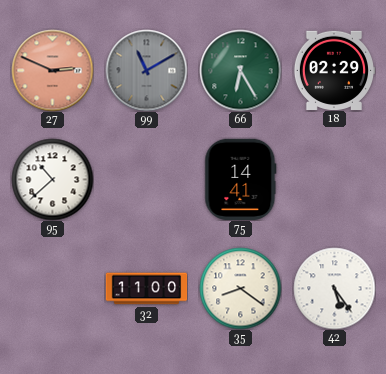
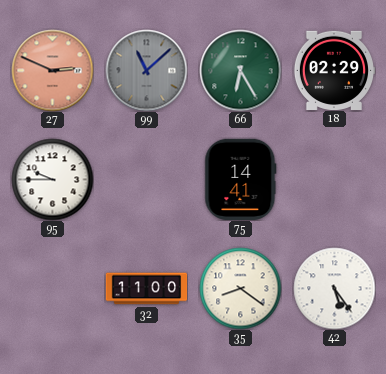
99: 11:10 -> 11:08
95: 10:38 -> 9:45
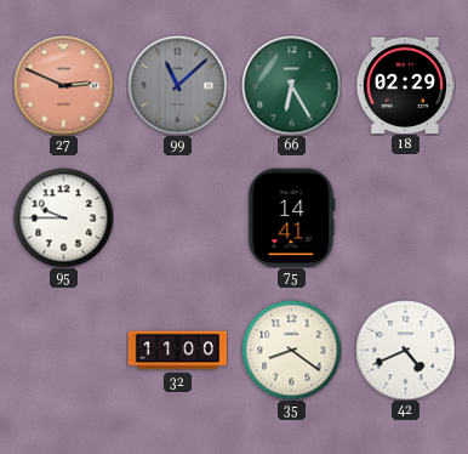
42: 5:24 -> 4:41
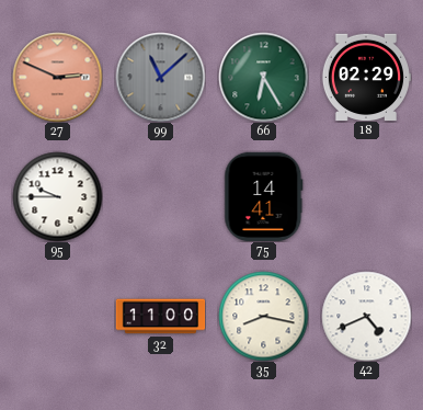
35: 8:21 -> 8:17
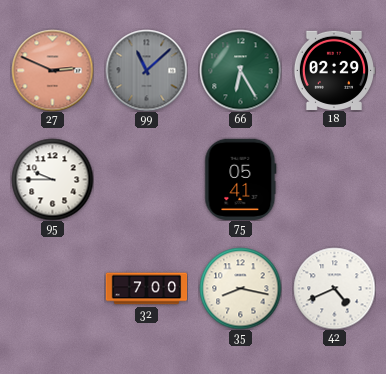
75: 14:41 -> 05:41
32: 11:00 -> 7:00
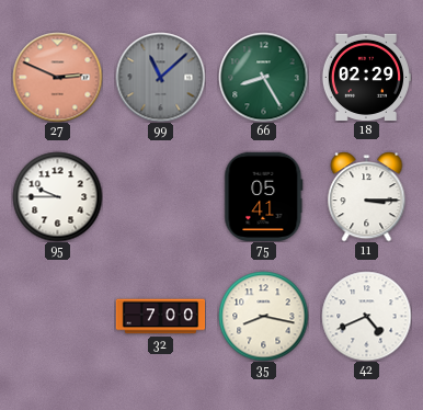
66: 6:25 -> 8:25
11: none -> 3:15
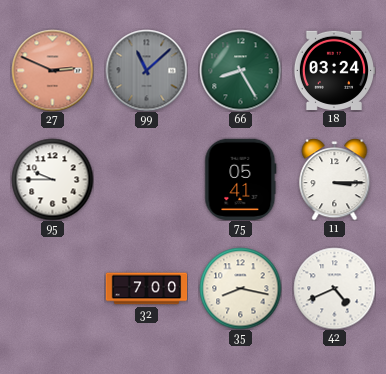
18: 02:29 -> 03:24
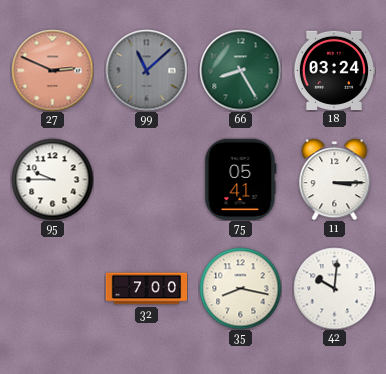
42: 4:41 -> 10:01
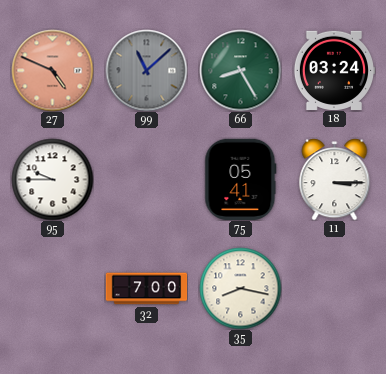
27: 2:49 -> 4:49
42: 10:01 -> none
